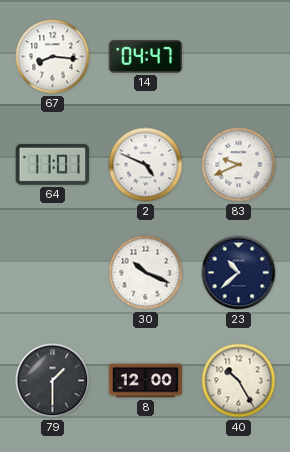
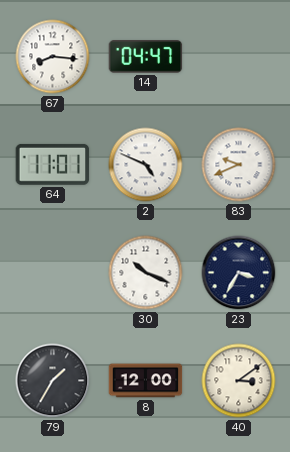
23: 10:38 -> 3:35
79: 1:30 -> 1:35
40: 10:25 -> 3:09
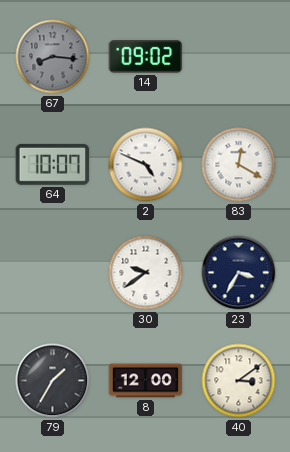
67 dial: white -> grey
14: 04:47 -> 09:02
64: 11:01 -> 10:07
83: 9:41 -> 12:20
30: 10:19 -> 9:39
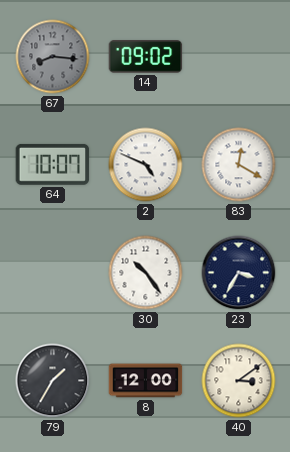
30: 9:39 -> 10:24
